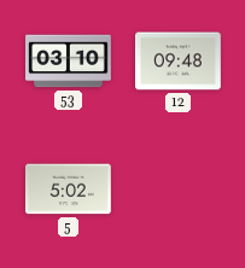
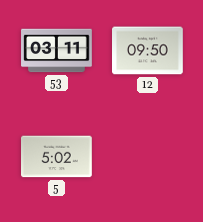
53: 03:10 -> 03:11
12: 09:48 -> 09:50
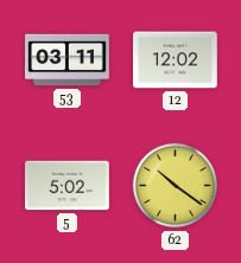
12: 09:50 -> 12:02
62: none -> 10:21
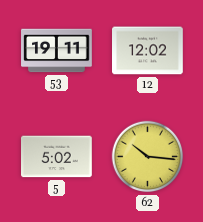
53: 03:11 -> 19:11
62: 10:21 -> 10:16
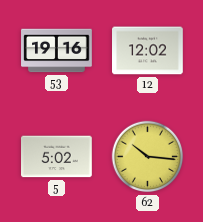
53: 19:11 -> 19:16
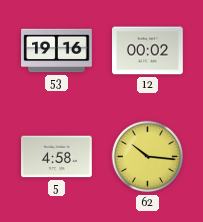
12: 12:02 -> 00:02
5: 5:02 -> 4:58
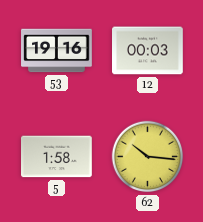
12: 00:02 -> 00:03
5: 4:58 -> 1:58
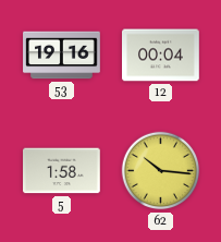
12: 00:03 -> 00:04
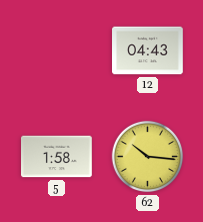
53: 19:16 -> none
12: 00:04 -> 04:43
